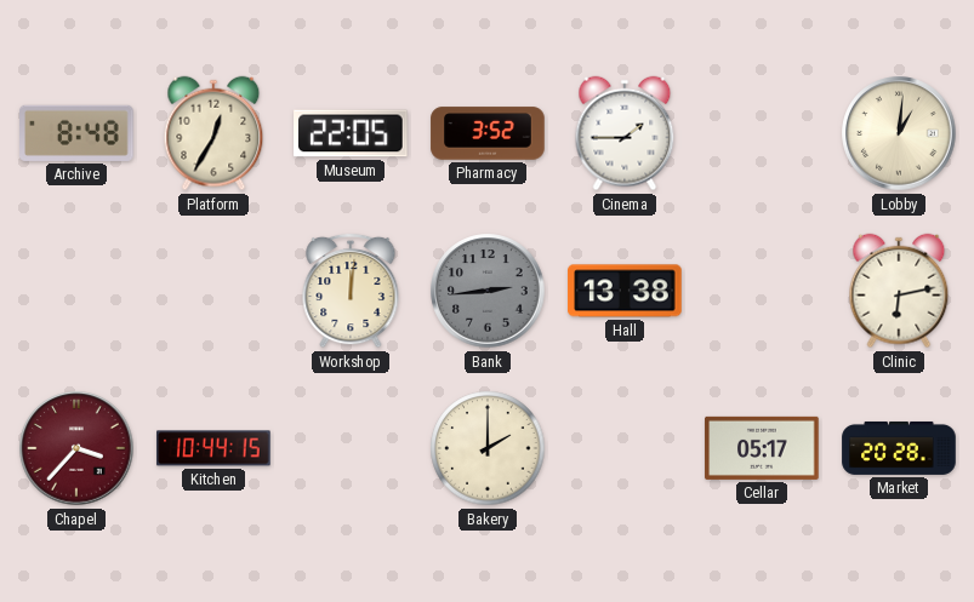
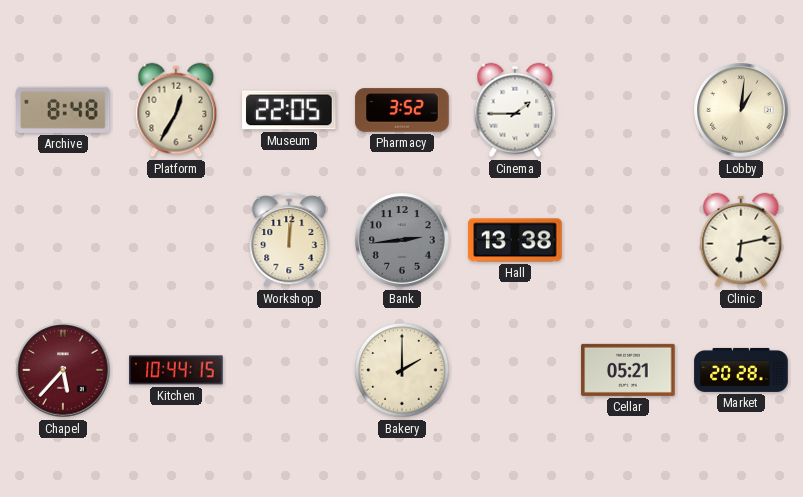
Chapel: 3:37 -> 5:37
Cellar: 05:17 -> 05:21
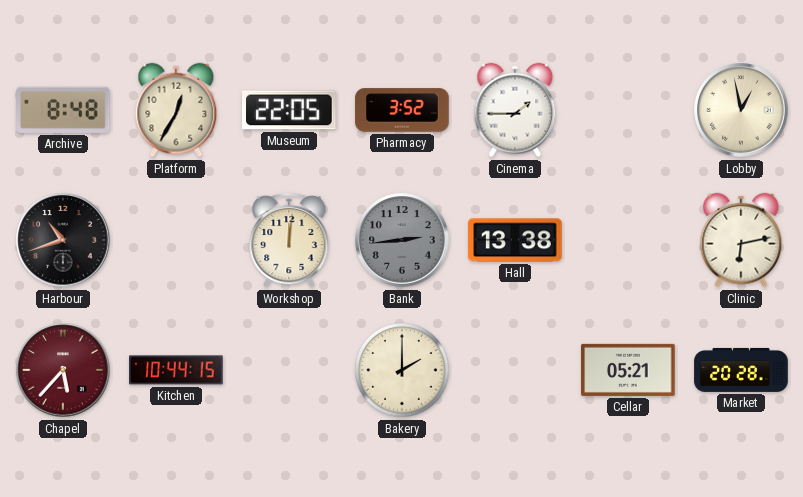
Lobby: 1:01 -> 12:58
Harbour: none -> 10:42
